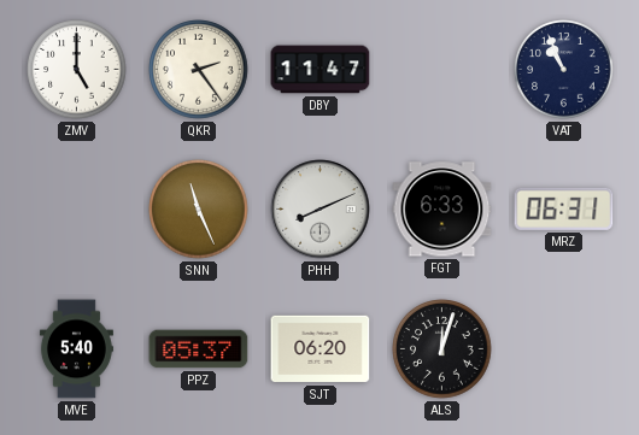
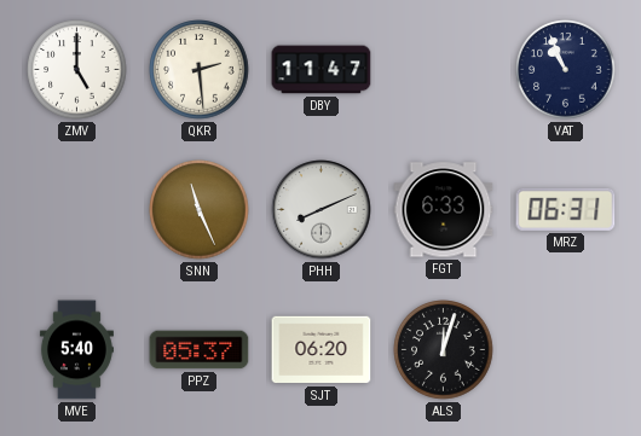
QKR: 2:24 -> 2:29
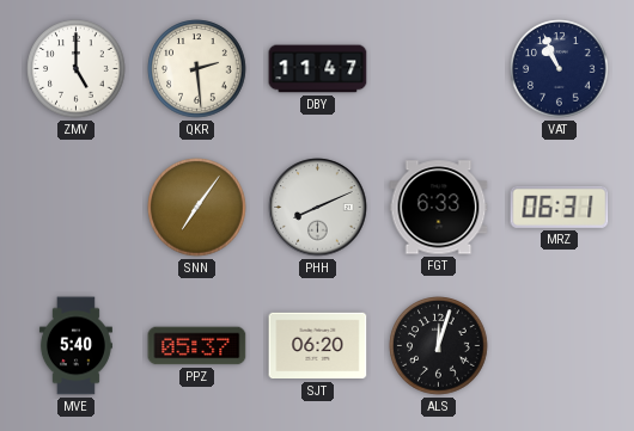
SNN: 11:26 -> 7:06
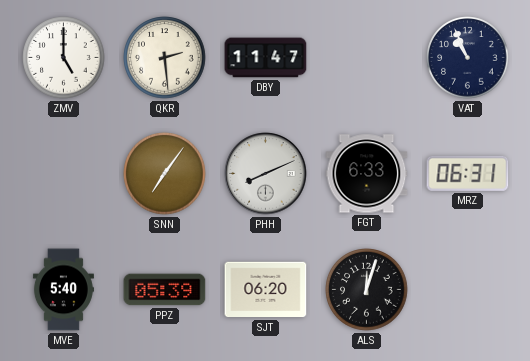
PPZ: 05:37 -> 05:39
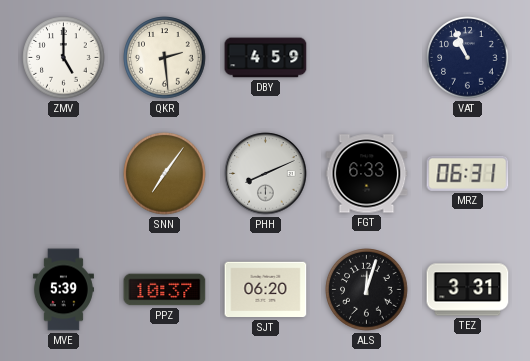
DBY: 11:47 -> 4:59
MVE: 5:40 -> 5:39
PPZ: 05:39 -> 10:37
TEZ: none -> 3:31
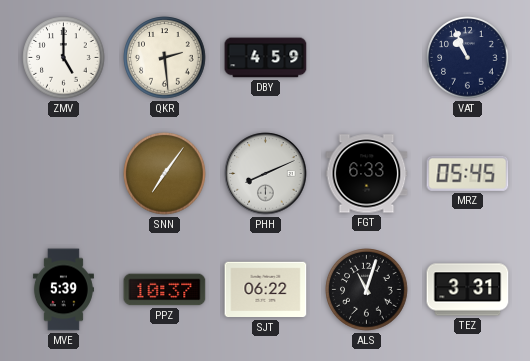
MRZ: 06:31 -> 05:45
SJT: 06:20 -> 06:22
ALS: 12:03 -> 11:03
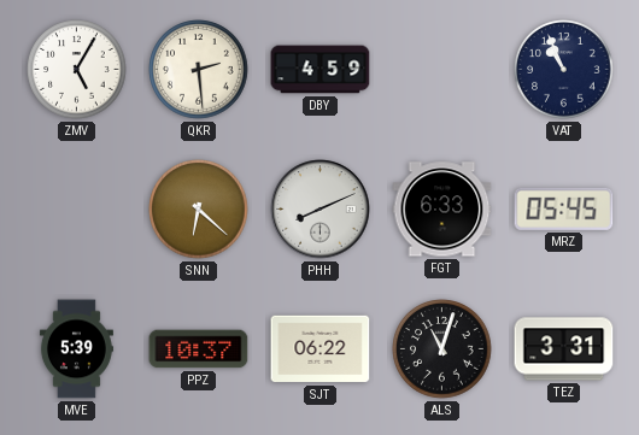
ZMV: 5:00 -> 5:05
SNN: 7:06 -> 6:22
